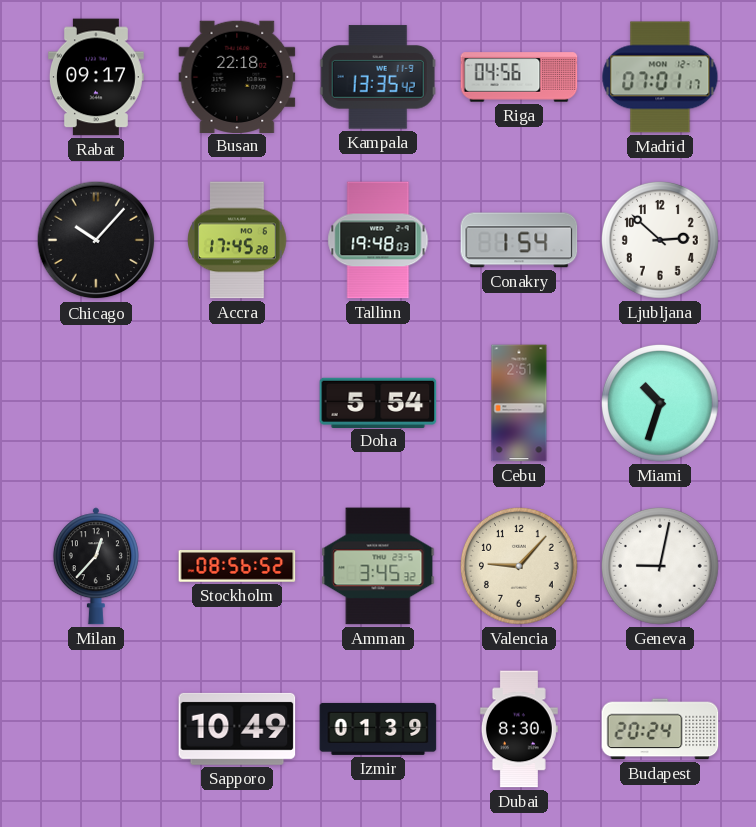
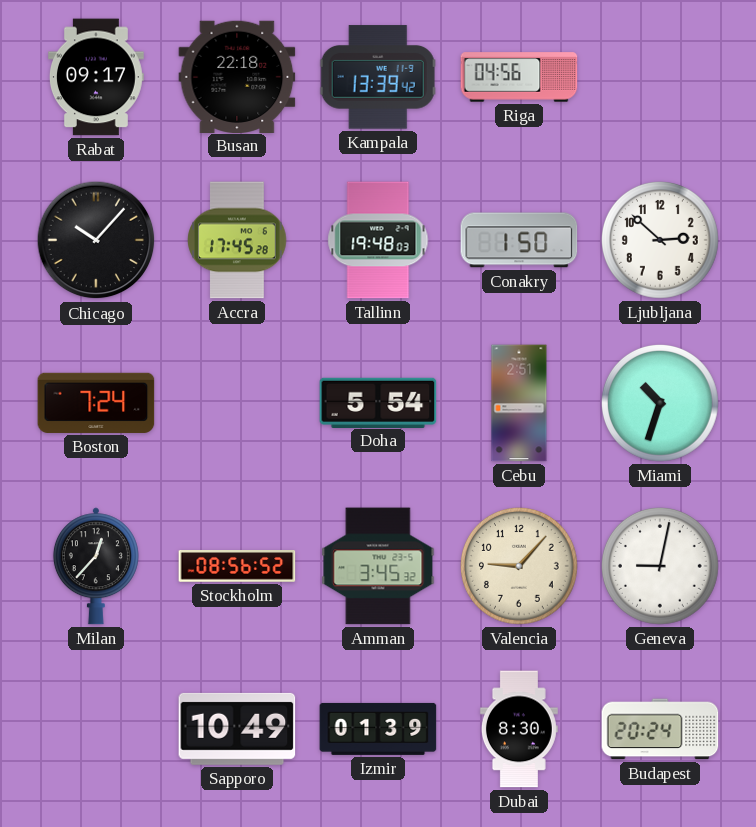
Kampala: 13:35 -> 13:39
Madrid: 07:01 -> none
Conakry: 1:54 -> 1:50
Boston: none -> 7:24
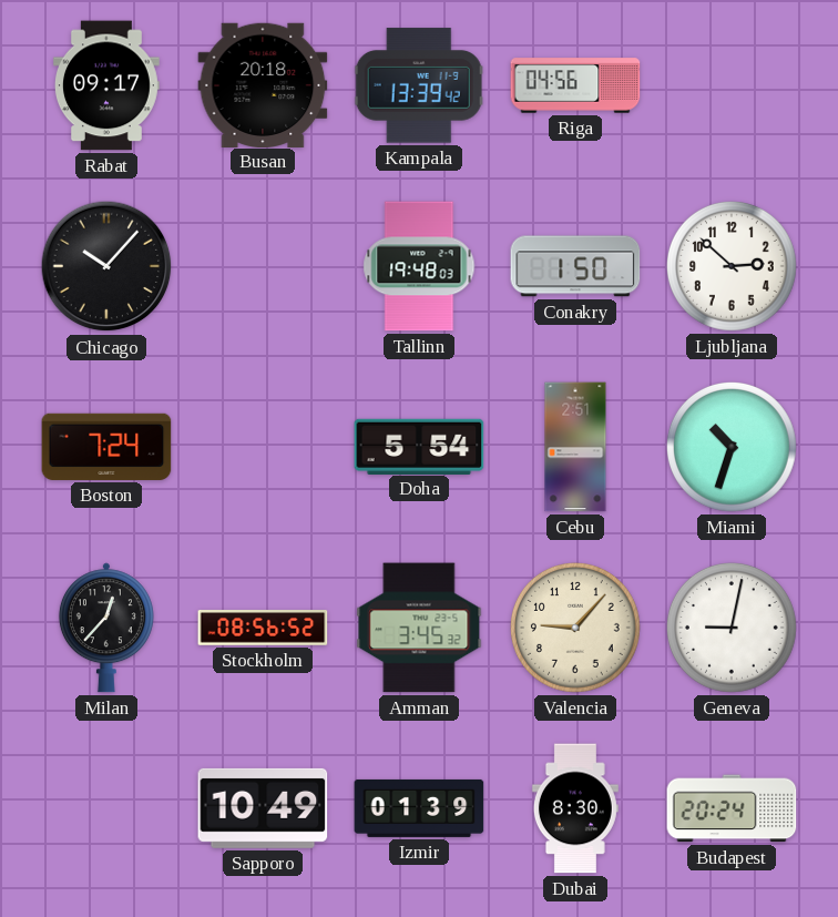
Busan: 22:18 -> 20:18
Accra: 17:45 -> none
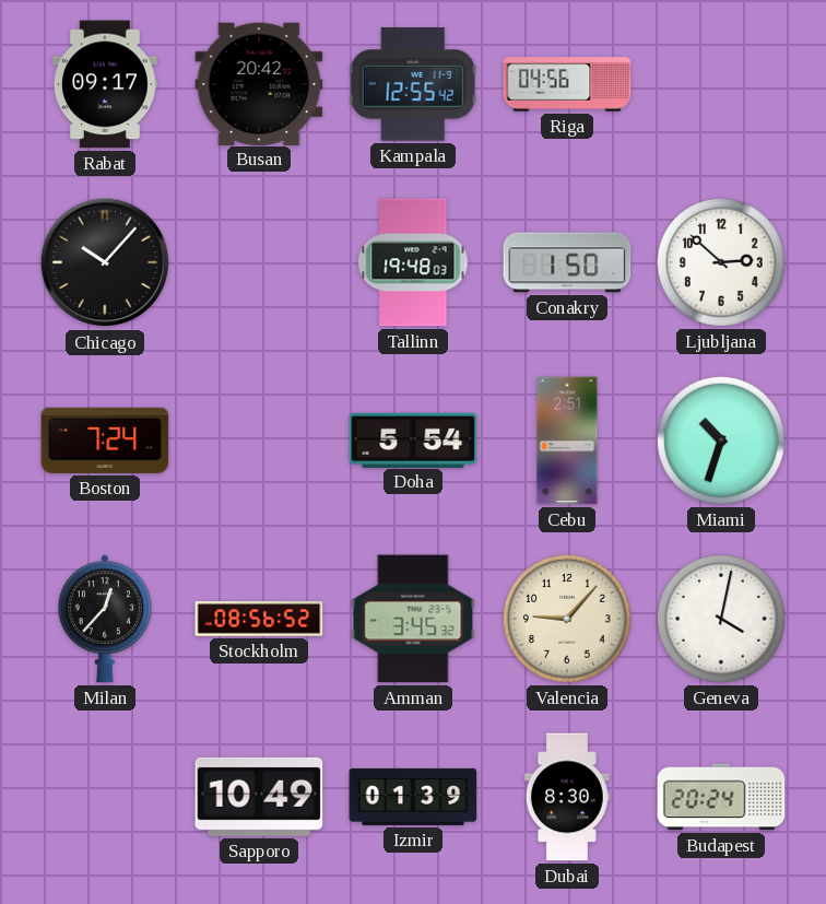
Busan: 20:18 -> 20:42
Kampala: 13:39 -> 12:55
Geneva: 9:02 -> 4:02
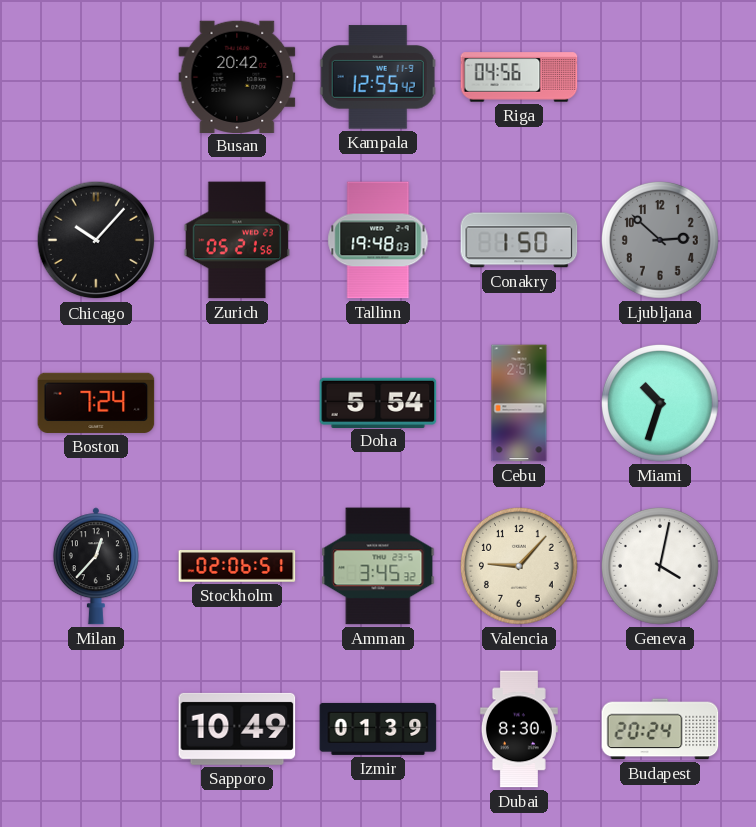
Rabat: 09:17 -> none
Zurich: none -> 05:21
Ljubljana dial: white -> grey
Stockholm: 08:56 -> 02:06
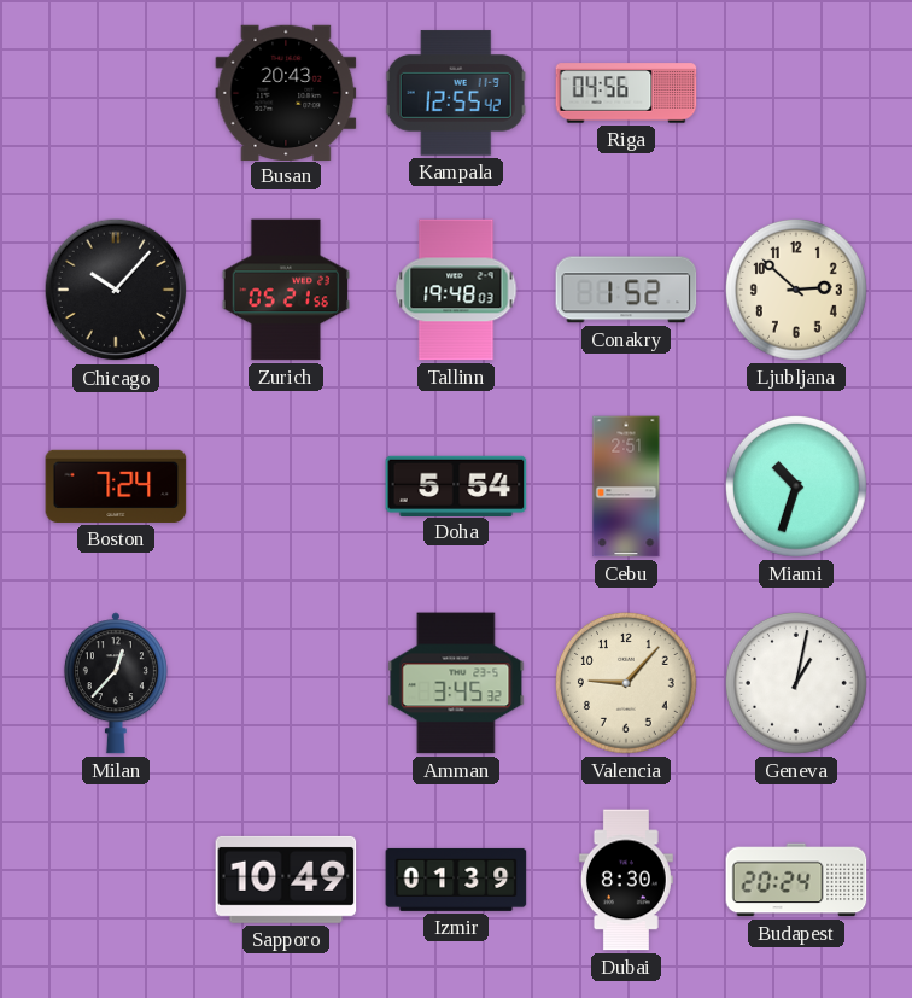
Busan: 20:42 -> 20:43
Conakry: 1:50 -> 1:52
Ljubljana dial: grey -> cream
Stockholm: 02:06 -> none
Geneva: 4:02 -> 1:02
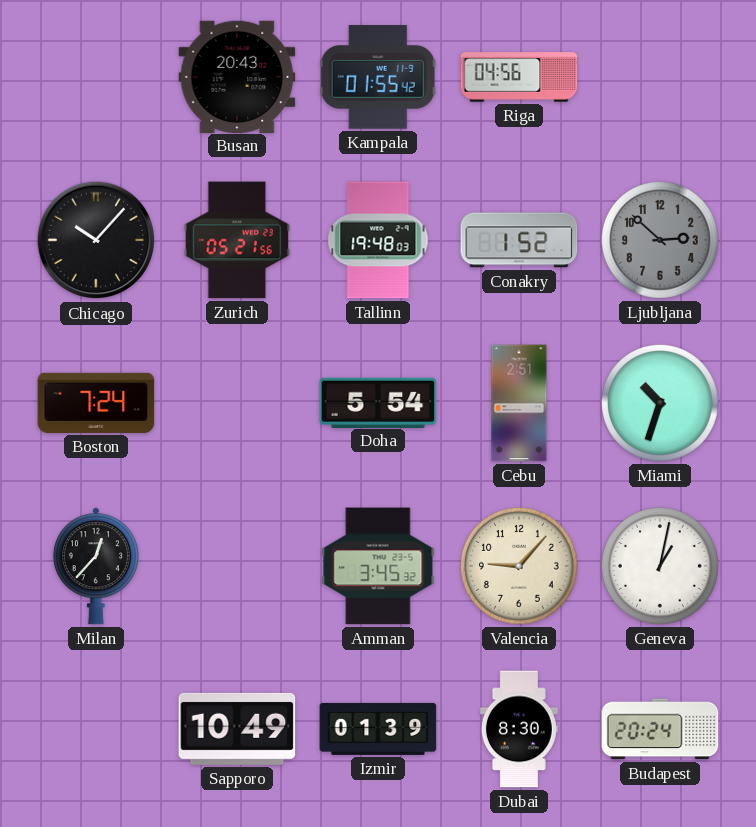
Kampala: 12:55 -> 01:55
Ljubljana dial: cream -> grey
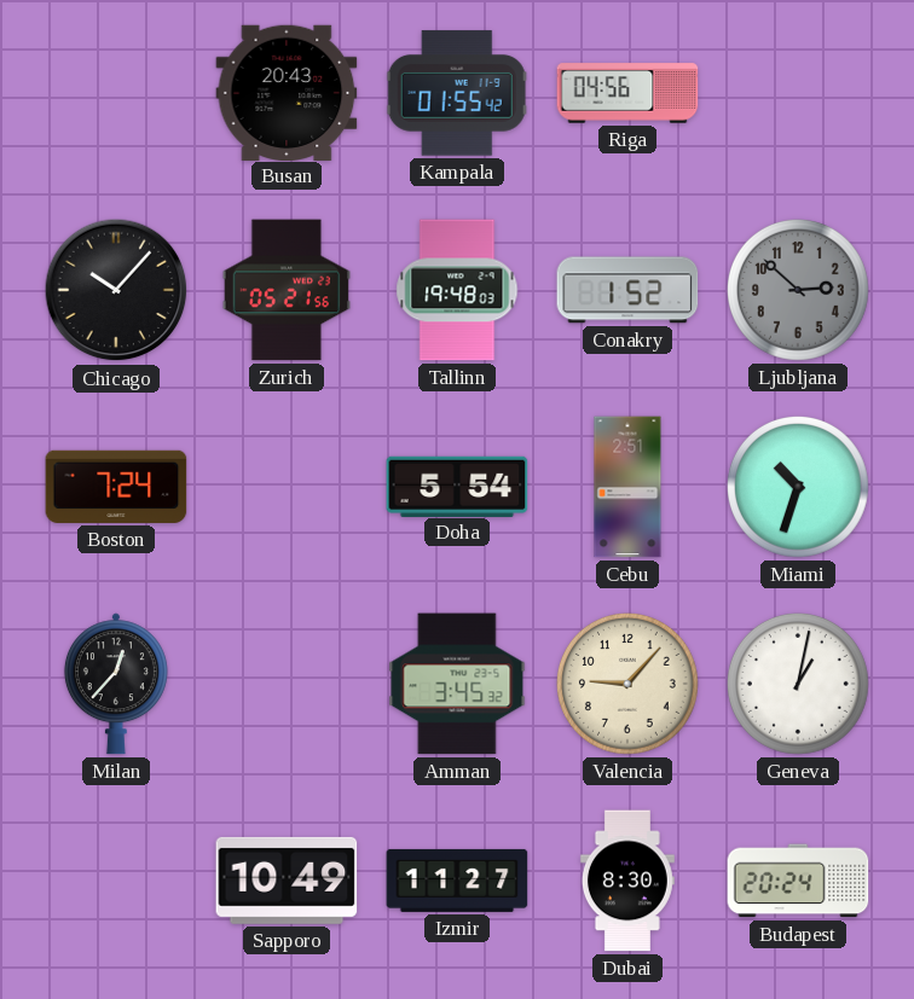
Izmir: 01:39 -> 11:27
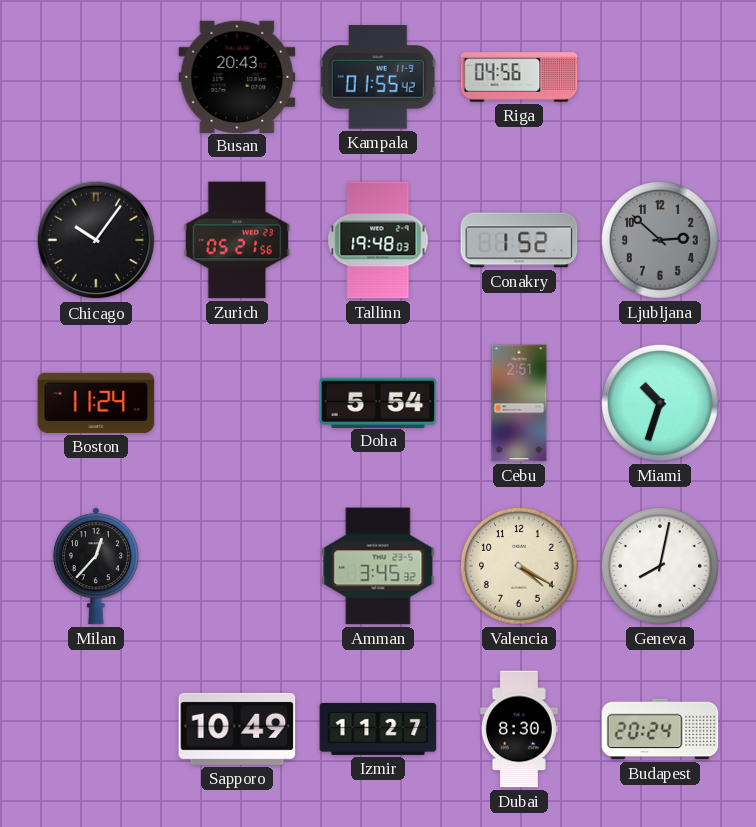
Chicago: 10:07 -> 10:06
Boston: 7:24 -> 11:24
Valencia: 9:07 -> 4:20
Geneva: 1:02 -> 8:02
